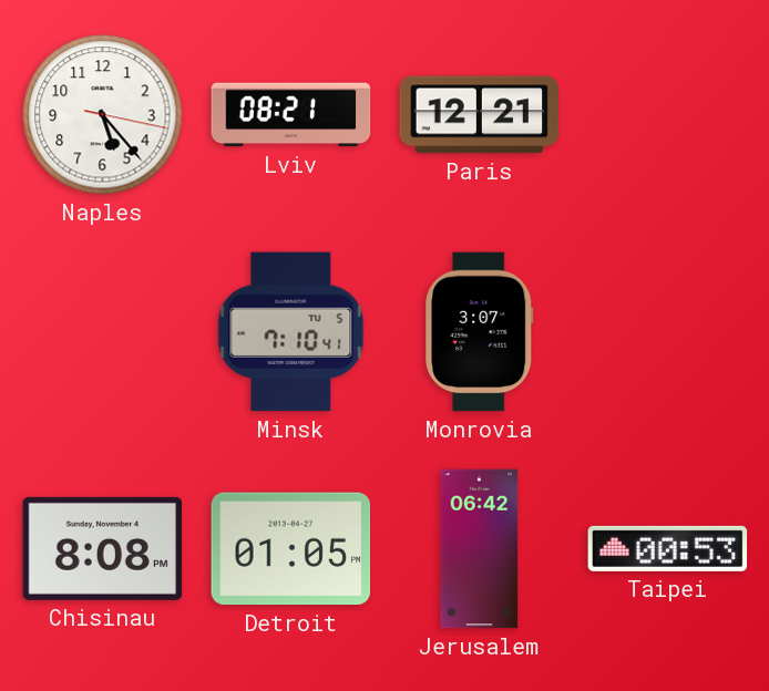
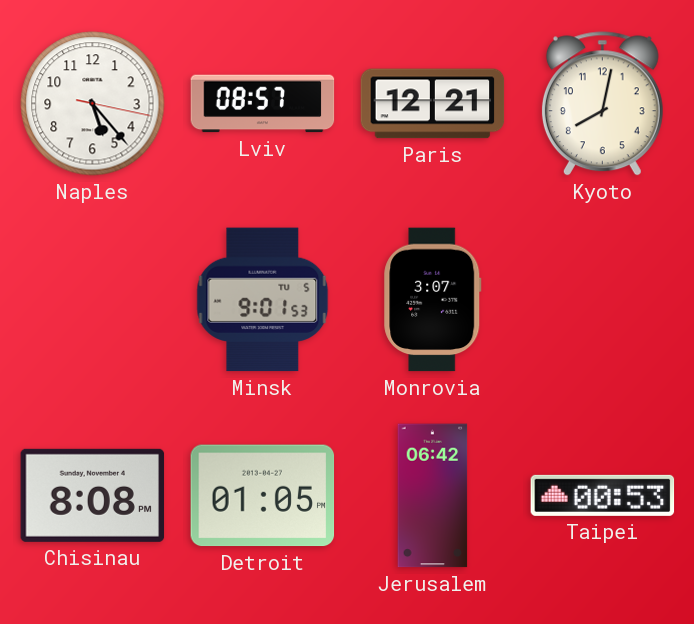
Lviv: 08:21 -> 08:57
Kyoto: none -> 8:02
Minsk: 7:10 -> 9:01
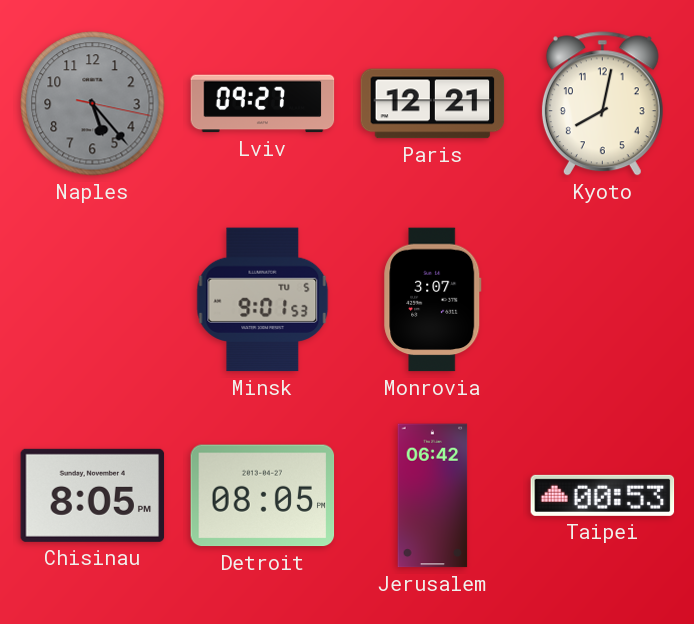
Naples dial: white -> grey
Lviv: 08:57 -> 09:27
Chisinau: 8:08 -> 8:05
Detroit: 01:05 -> 08:05
